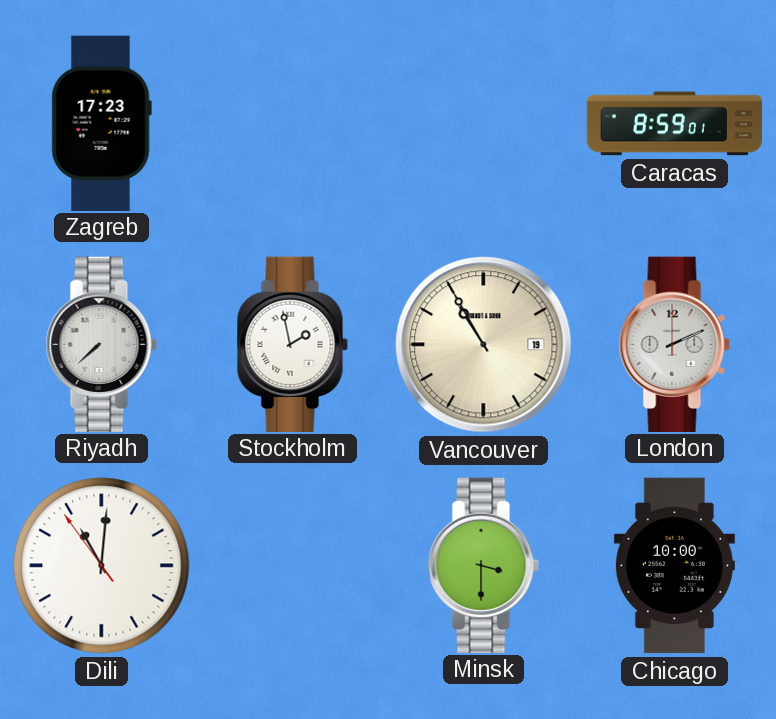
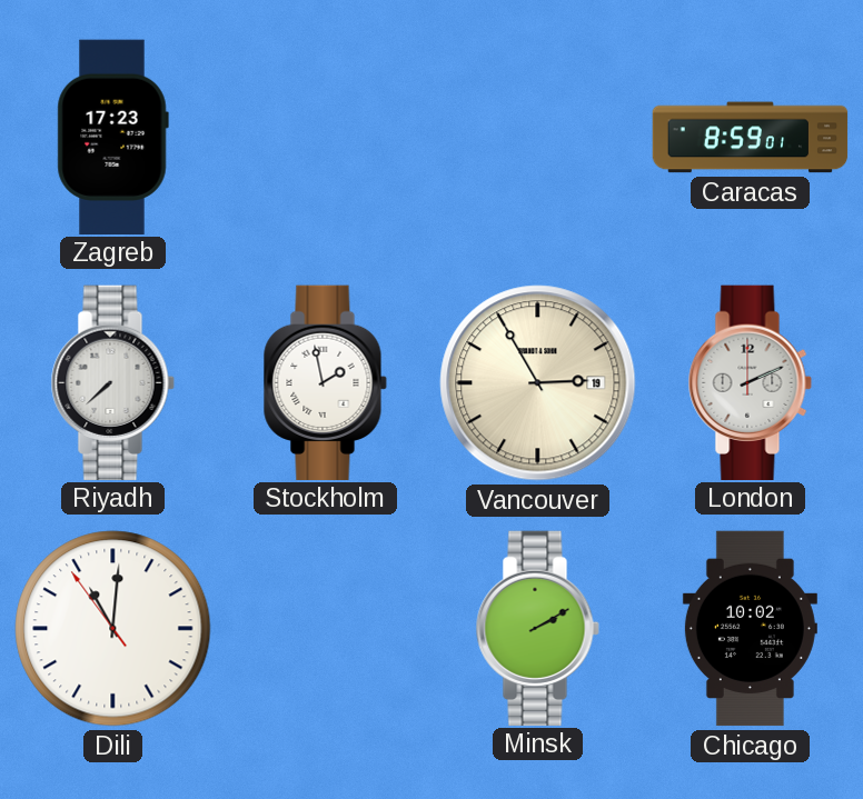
Vancouver: 10:55 -> 2:55
Minsk: 3:30 -> 2:10
Chicago: 10:00 -> 10:02
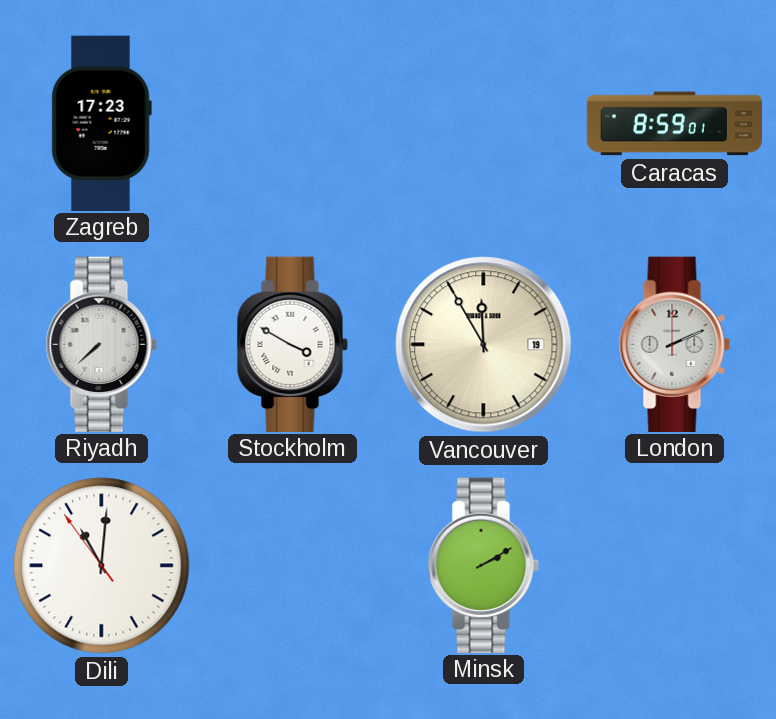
Stockholm: 1:58 -> 3:50
Vancouver: 2:55 -> 11:55
Chicago: 10:02 -> none
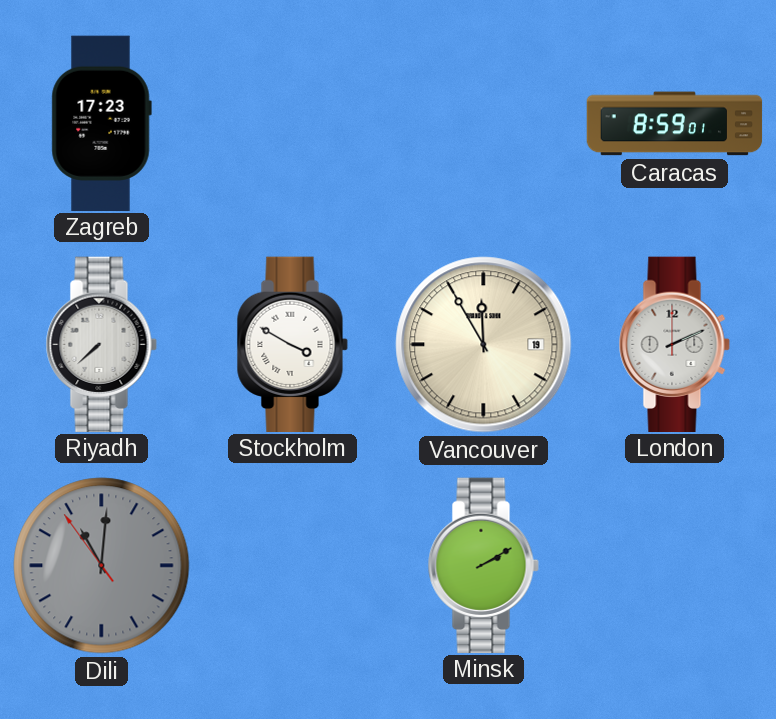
Dili dial: white -> grey
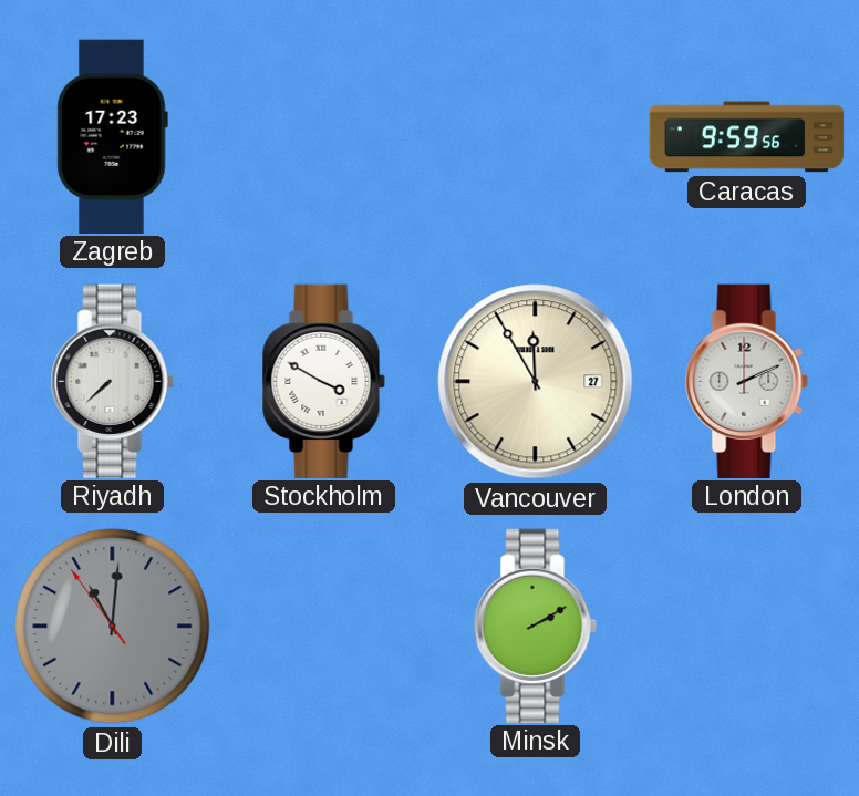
Caracas: 8:59 -> 9:59
Vancouver date: 19 -> 27
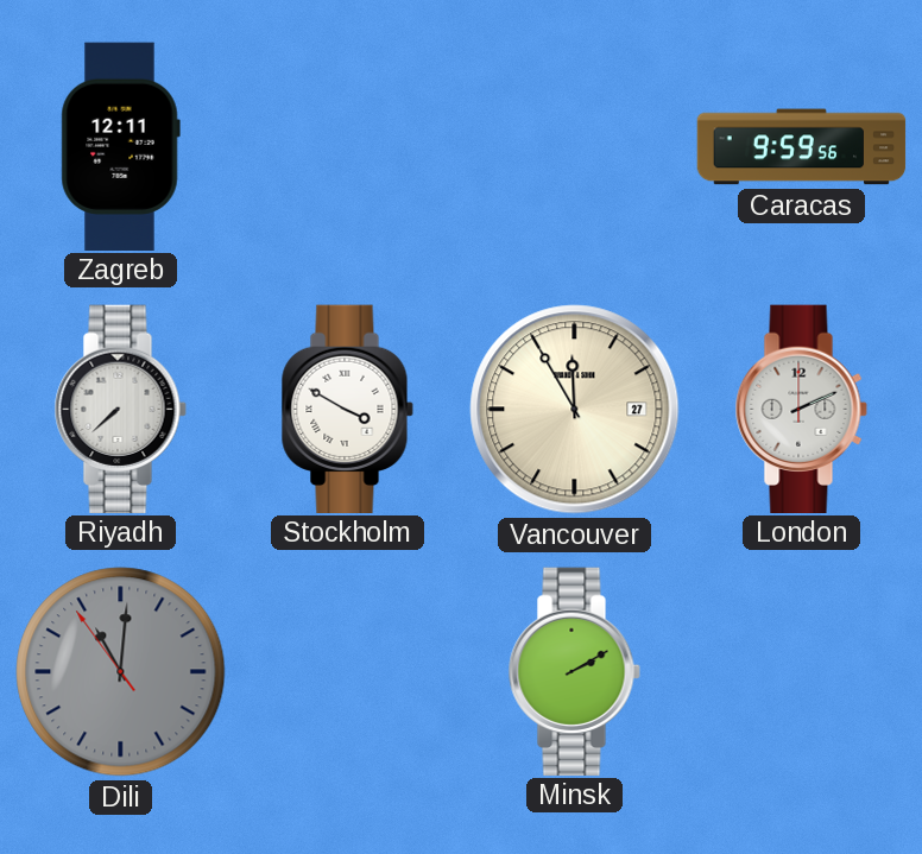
Zagreb: 17:23 -> 12:11
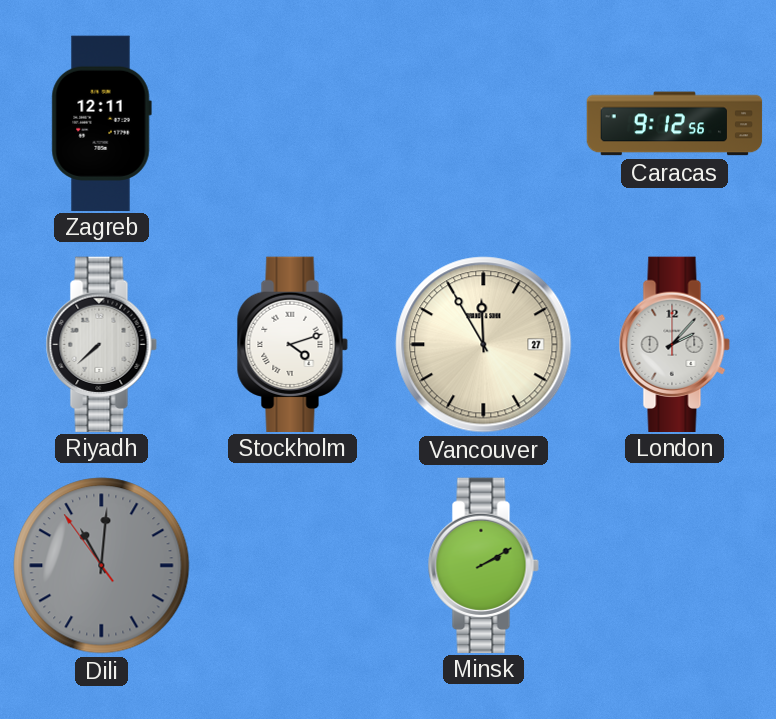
Caracas: 9:59 -> 9:12
Stockholm: 3:50 -> 4:12
London: 2:11 -> 2:07
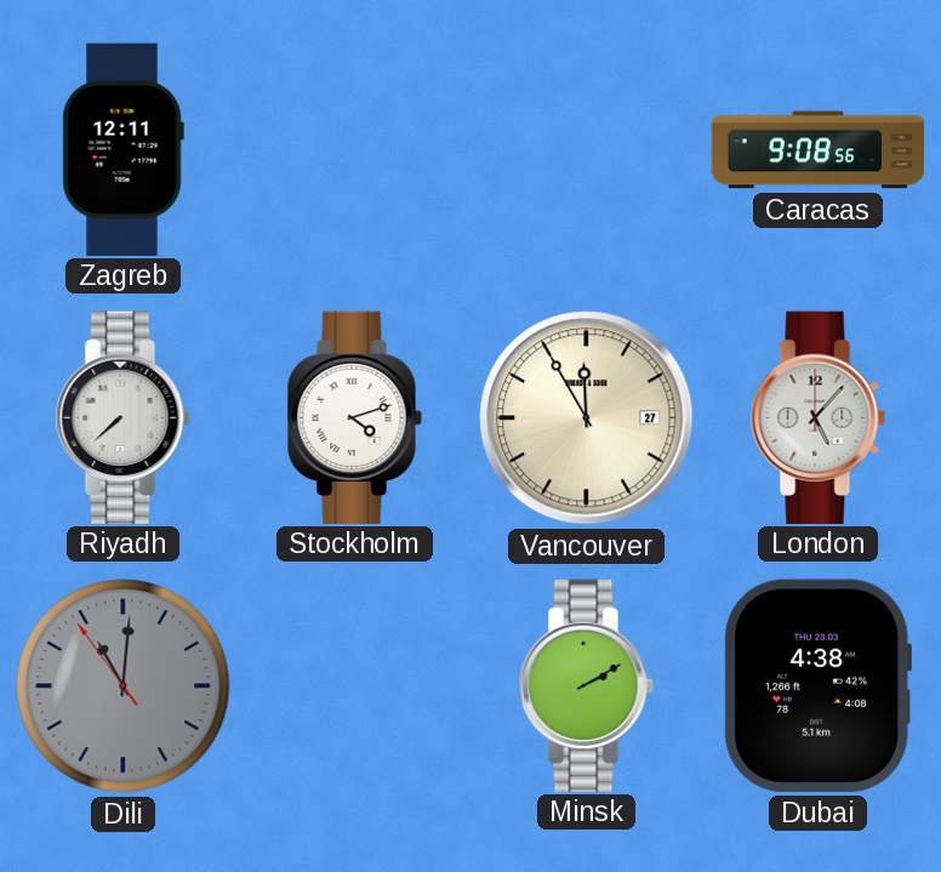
Caracas: 9:12 -> 9:08
London: 2:07 -> 5:07
Dubai: none -> 4:38
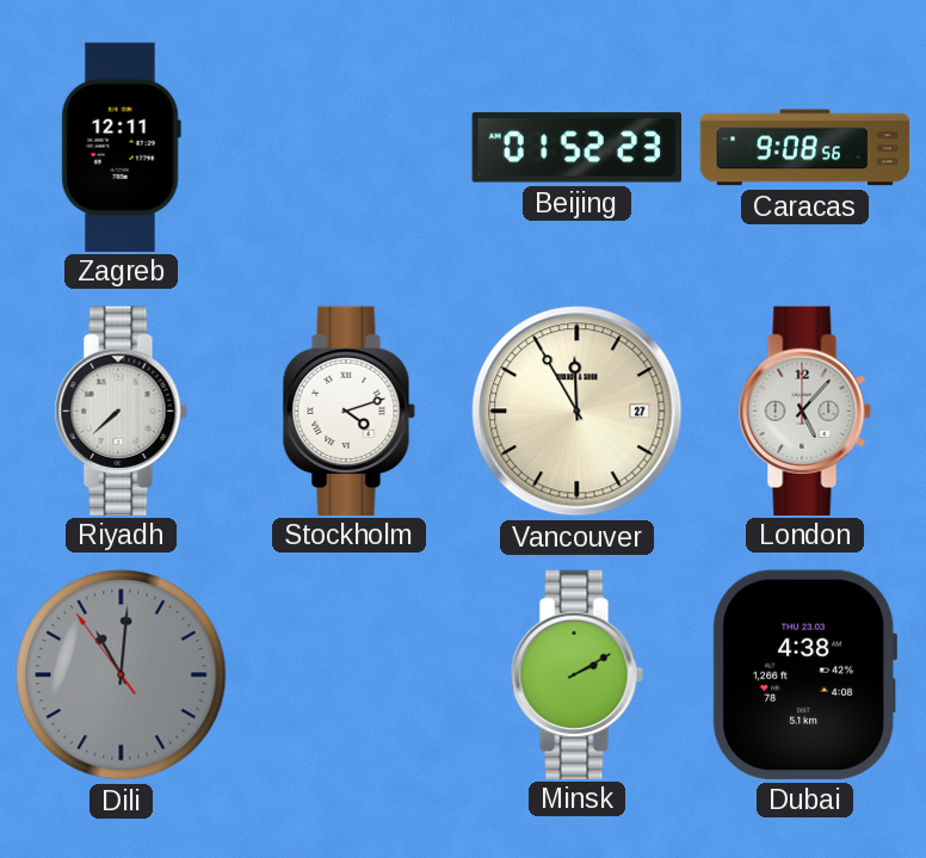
Beijing: none -> 01:52
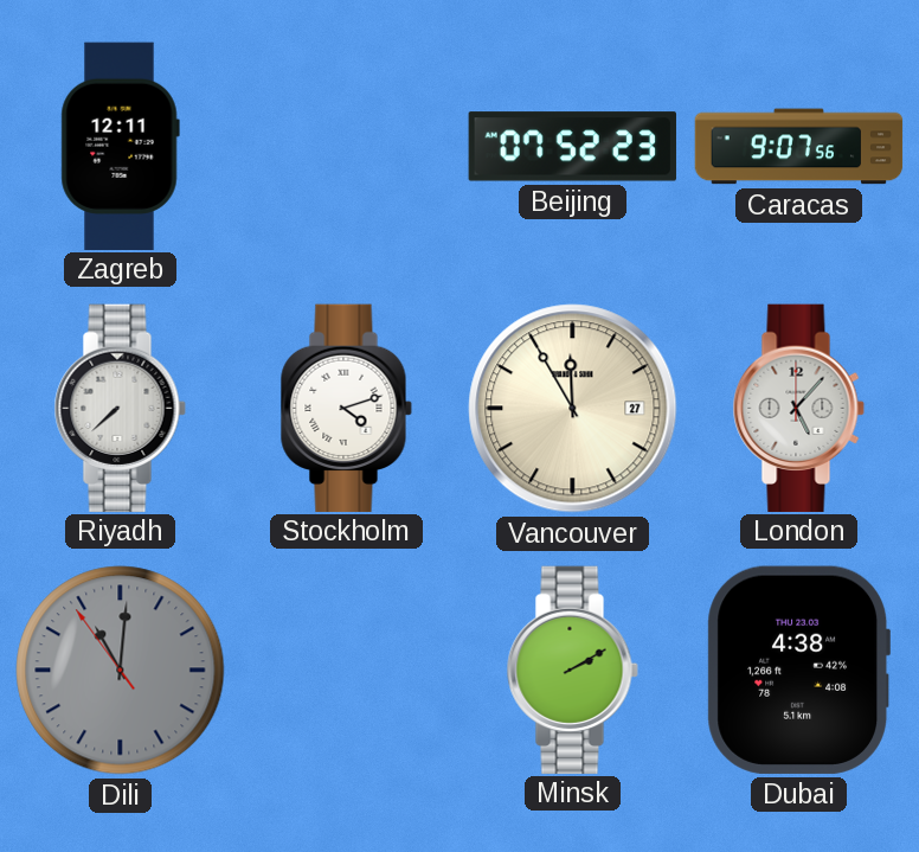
Beijing: 01:52 -> 07:52
Caracas: 9:08 -> 9:07
